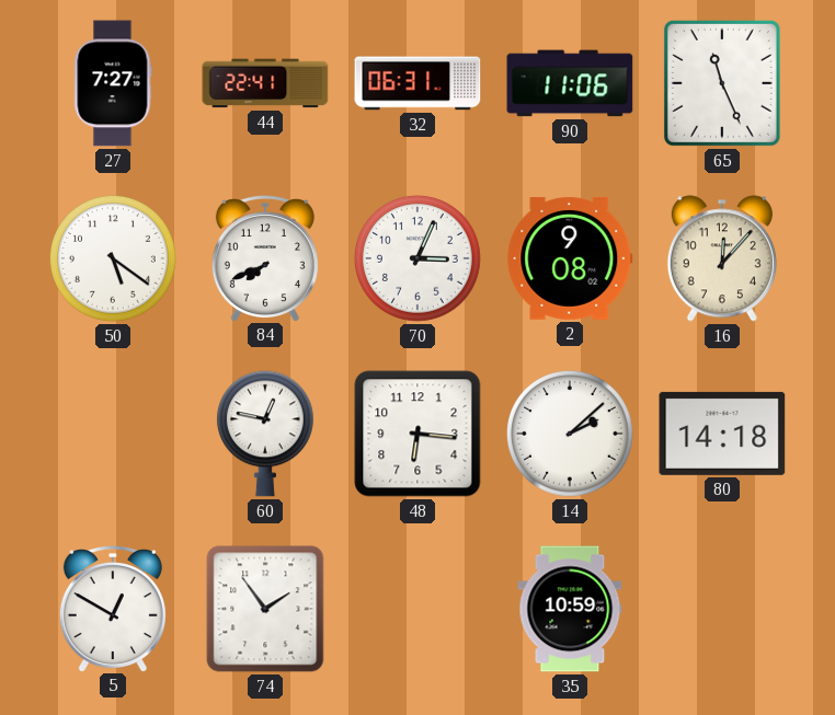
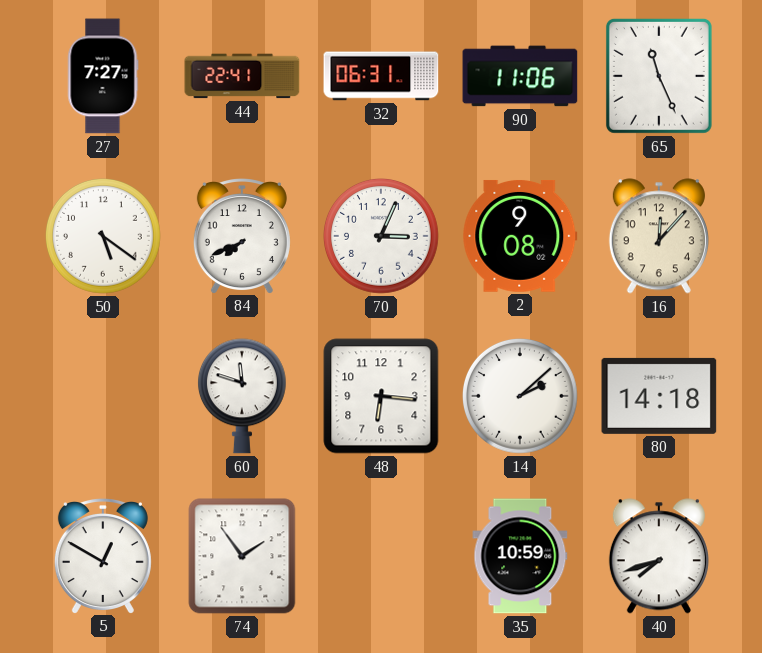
60: 12:47 -> 11:48
40: none -> 7:42
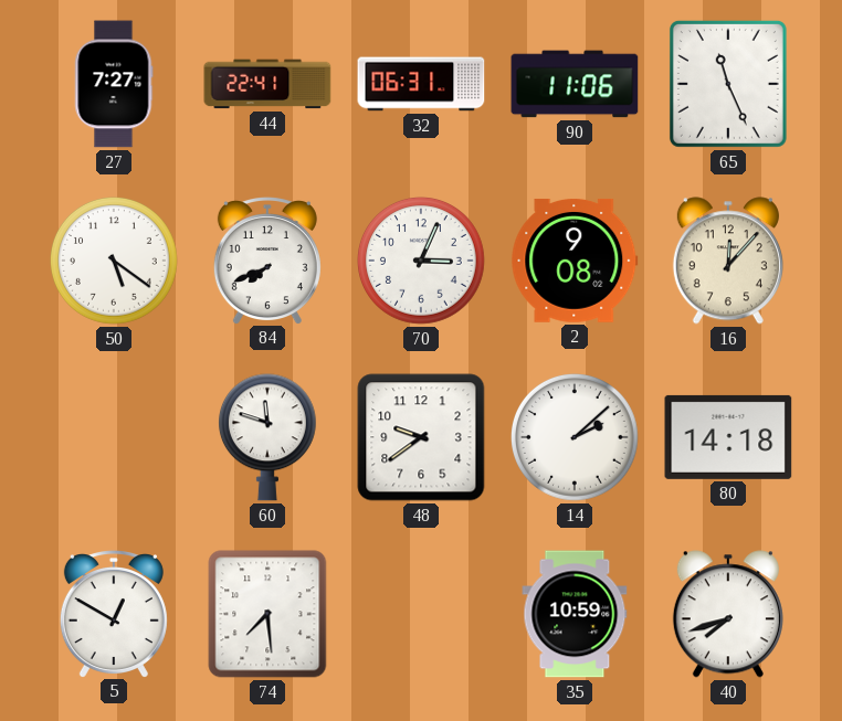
48: 6:16 -> 9:39
74: 1:54 -> 7:29
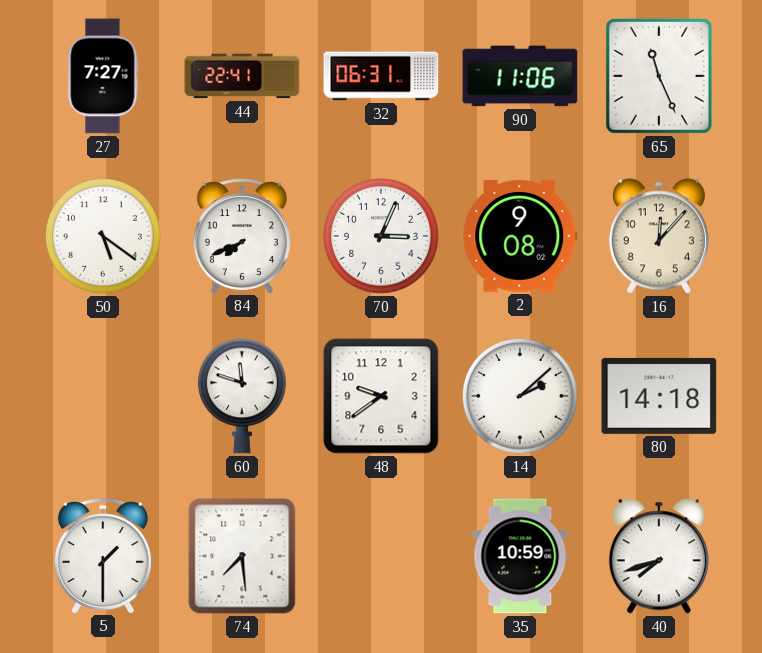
5: 12:50 -> 1:30
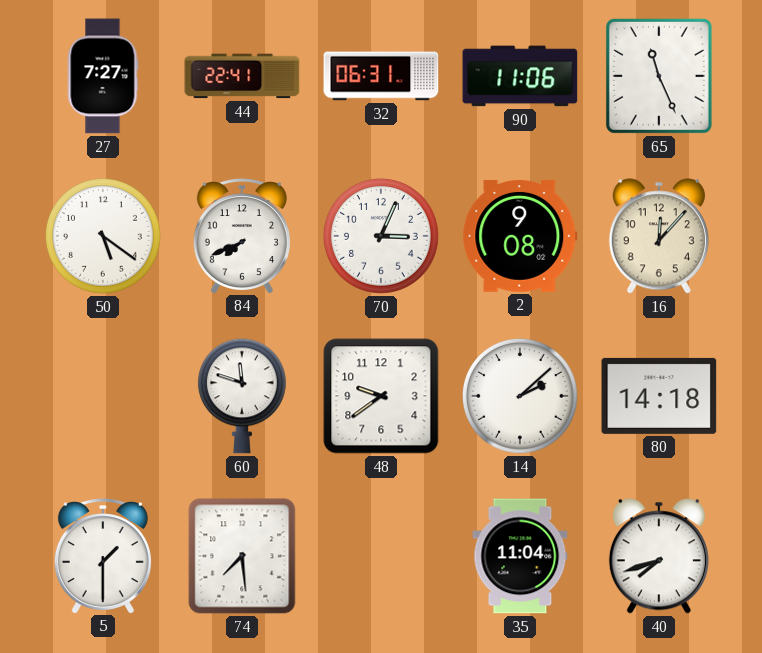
35: 10:59 -> 11:04
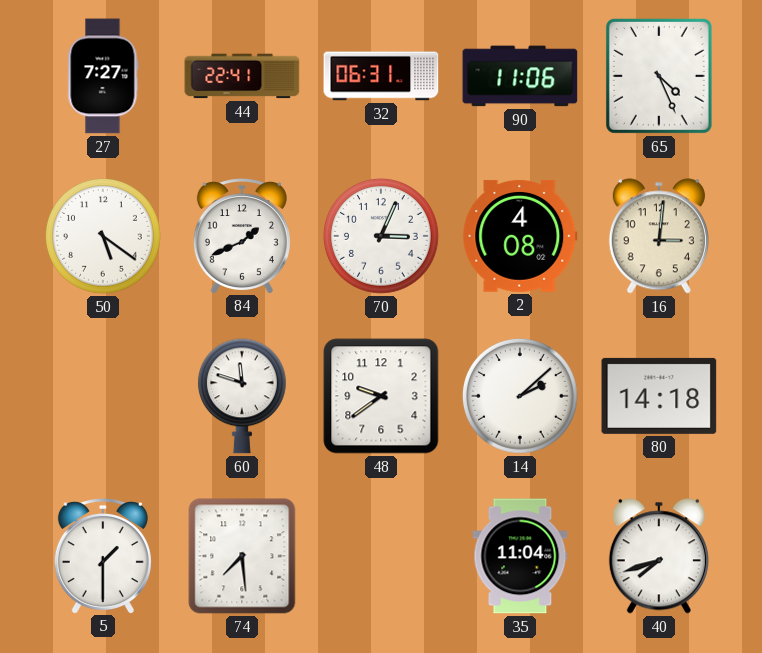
65: 11:26 -> 4:26
84: 7:41 -> 1:41
2: 9:08 -> 4:08
16: 12:07 -> 3:01
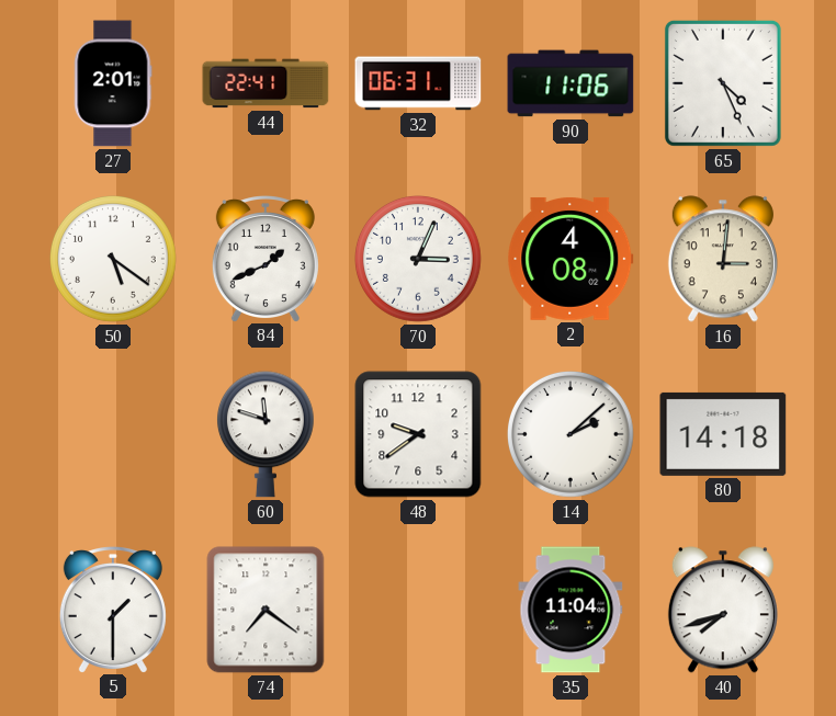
27: 7:27 -> 2:01
74: 7:29 -> 7:21
